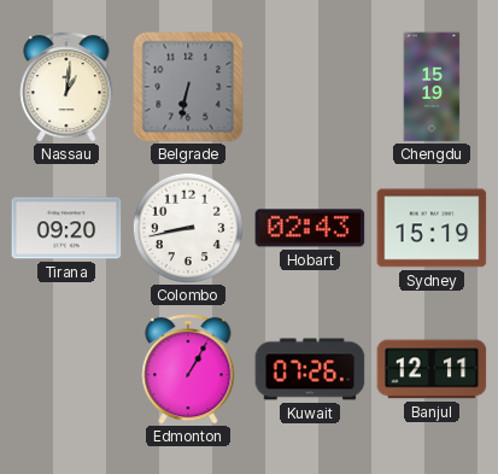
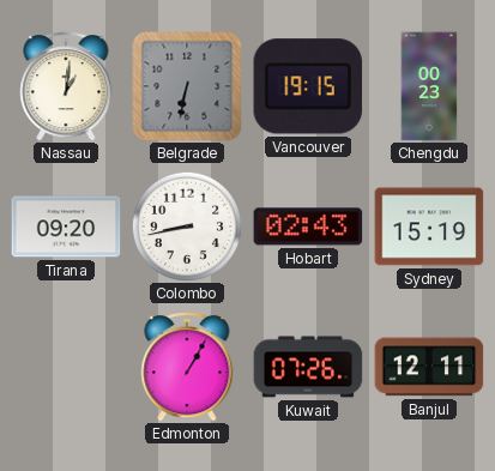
Vancouver: none -> 19:15
Chengdu: 15:19 -> 00:23
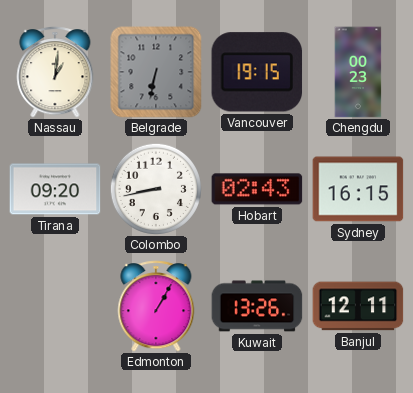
Sydney: 15:19 -> 16:15
Kuwait: 07:26 -> 13:26
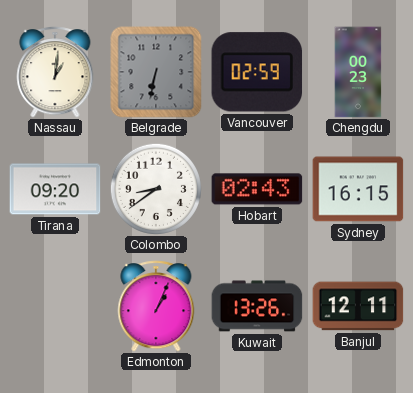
Vancouver: 19:15 -> 02:59
Colombo: 8:43 -> 8:39
Edmonton: 1:05 -> 1:04
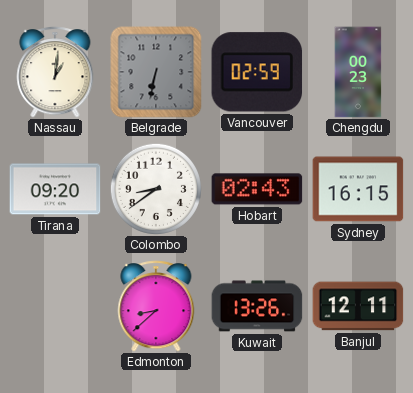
Edmonton: 1:04 -> 8:38
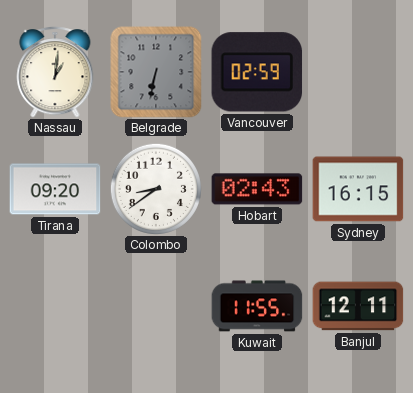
Chengdu: 00:23 -> none
Edmonton: 8:38 -> none
Kuwait: 13:26 -> 11:55
